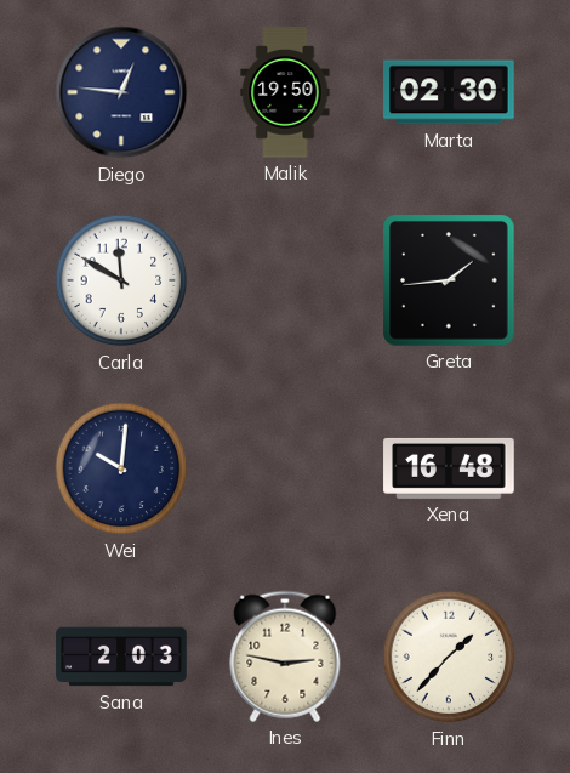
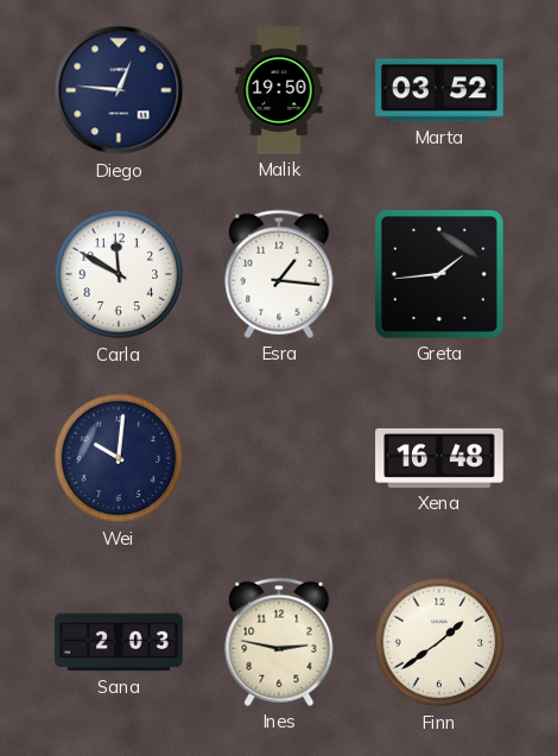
Marta: 02:30 -> 03:52
Esra: none -> 1:16
Finn: 1:37 -> 1:39
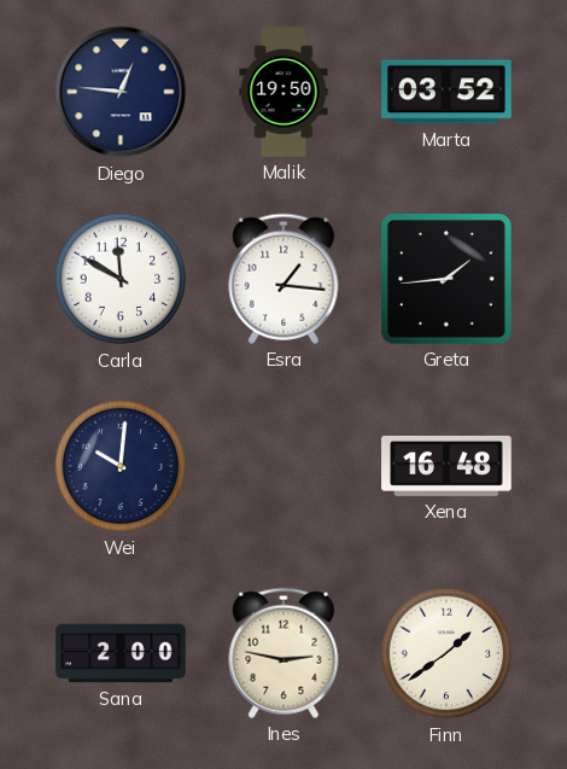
Sana: 2:03 -> 2:00
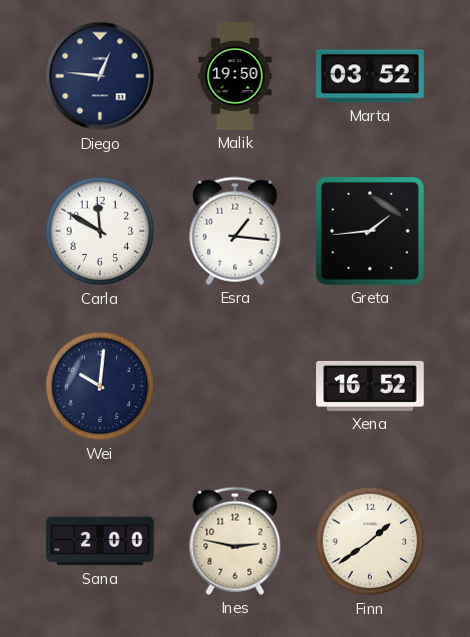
Xena: 16:48 -> 16:52
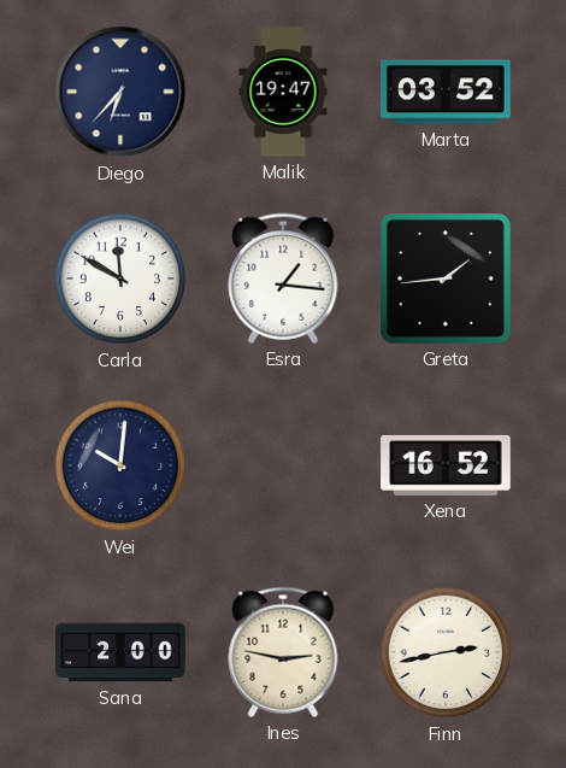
Diego: 12:46 -> 6:37
Malik: 19:50 -> 19:47
Finn: 1:39 -> 2:43
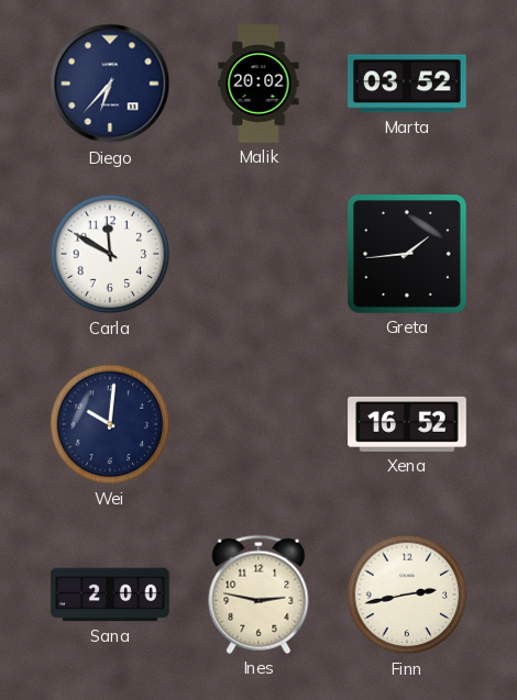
Malik: 19:47 -> 20:02
Esra: 1:16 -> none
